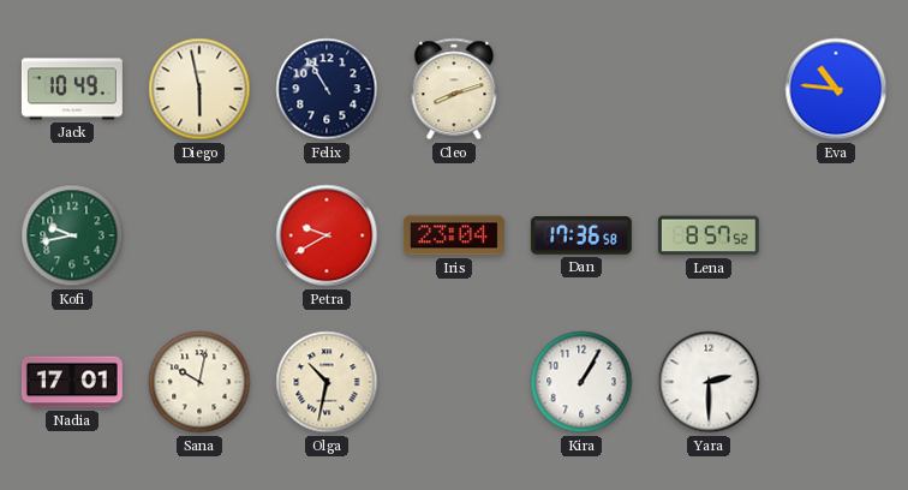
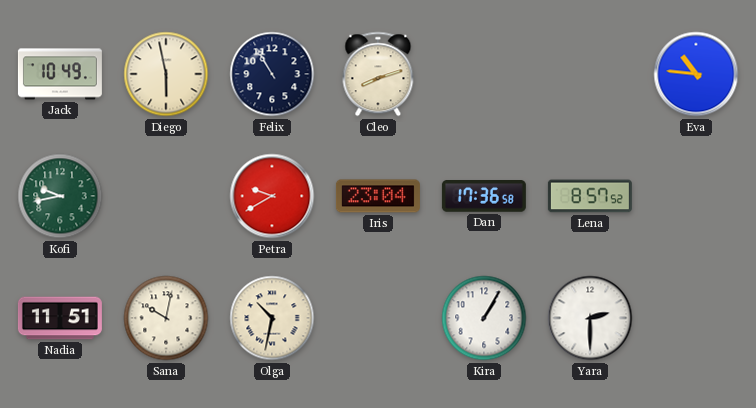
Nadia: 17:01 -> 11:51
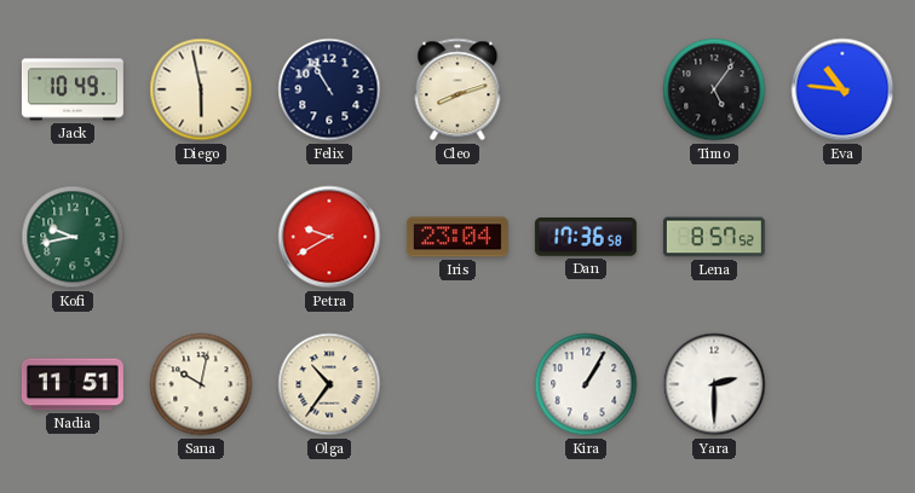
Timo: none -> 5:06
Olga: 10:32 -> 10:36
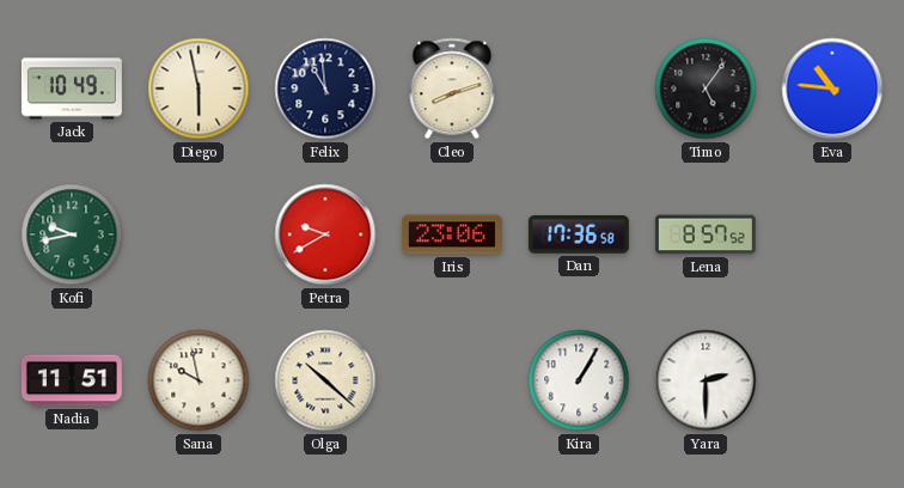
Felix: 10:55 -> 10:59
Iris: 23:04 -> 23:06
Sana: 10:02 -> 9:58
Olga: 10:36 -> 10:22
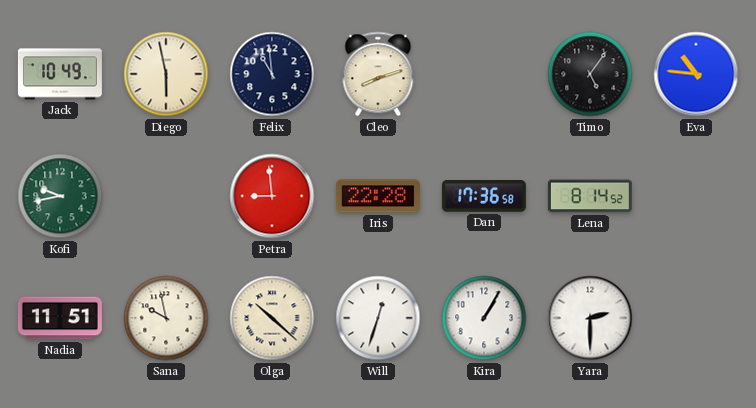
Petra: 9:40 -> 8:59
Iris: 23:06 -> 22:28
Lena: 8:57 -> 8:14
Will: none -> 12:33
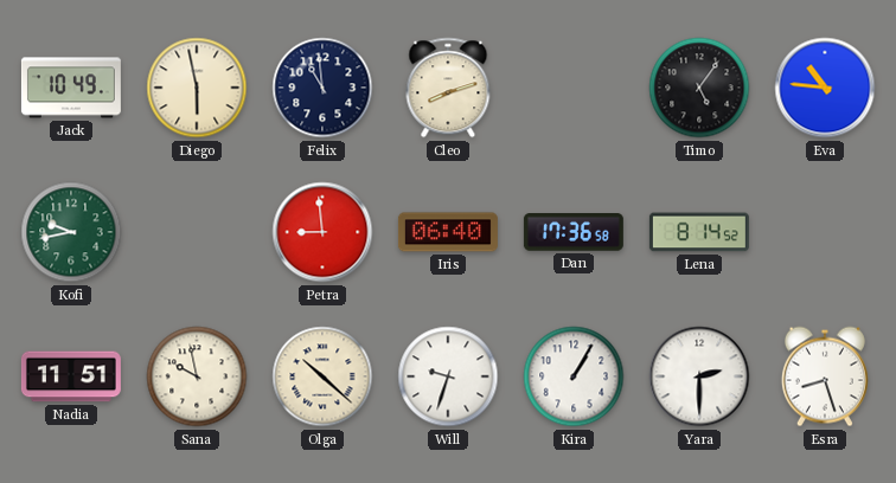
Iris: 22:28 -> 06:40
Will: 12:33 -> 9:33
Esra: none -> 8:27
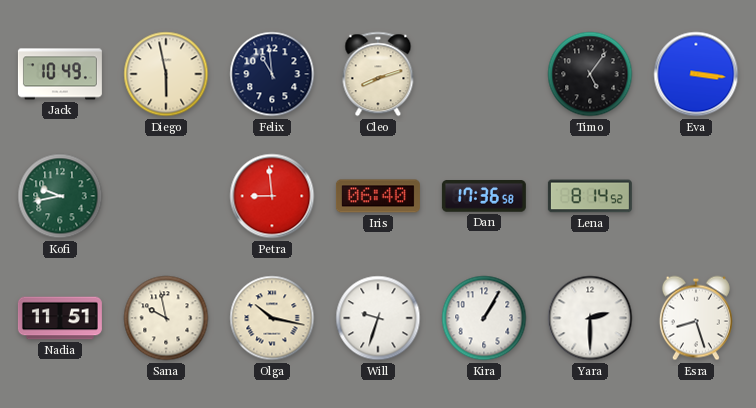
Eva: 10:46 -> 3:16
Olga: 10:22 -> 10:17
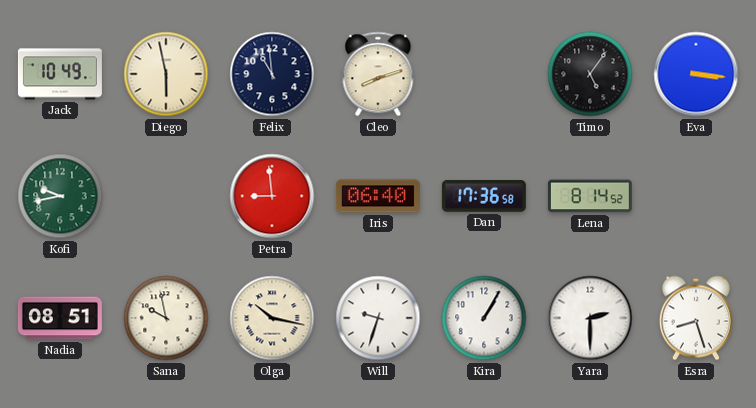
Nadia: 11:51 -> 08:51
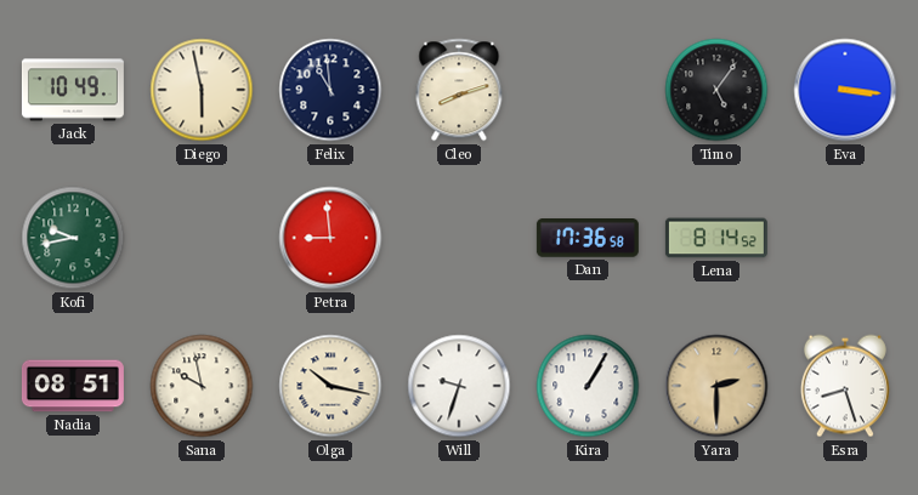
Iris: 06:40 -> none
Yara dial: white -> champagne
